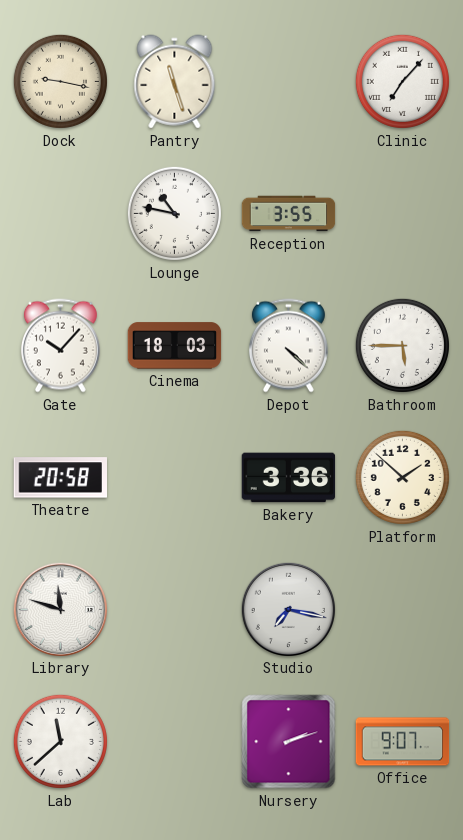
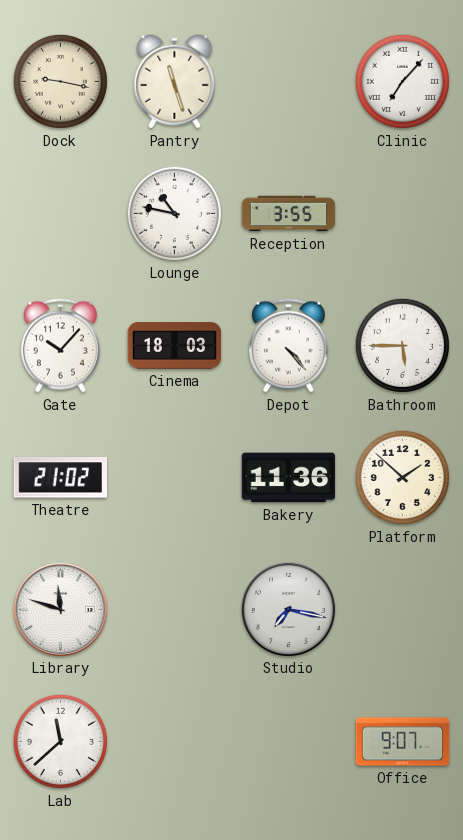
Depot: 4:22 -> 4:23
Theatre: 20:58 -> 21:02
Bakery: 3:36 -> 11:36
Nursery: 2:12 -> none
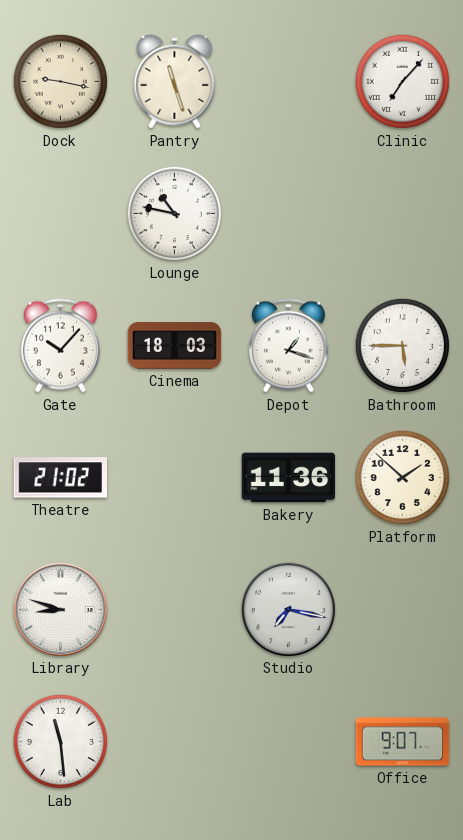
Reception: 3:55 -> none
Depot: 4:23 -> 1:18
Library: 11:48 -> 8:48
Lab: 11:38 -> 11:29
